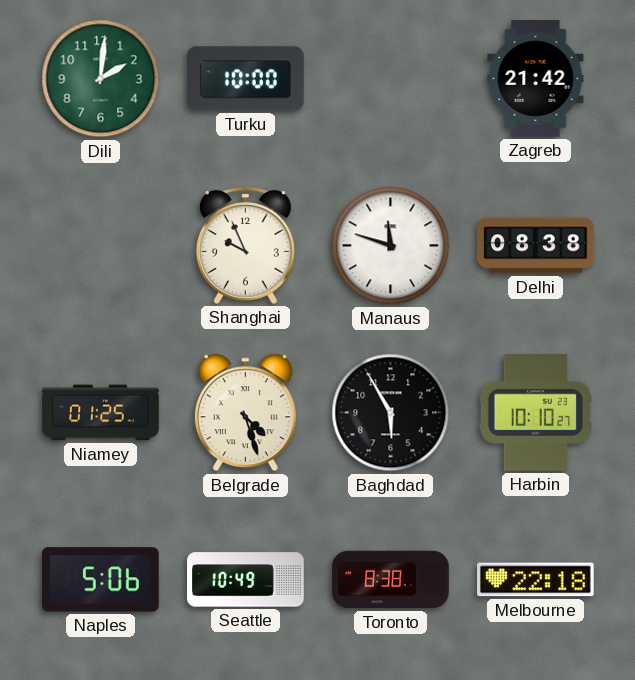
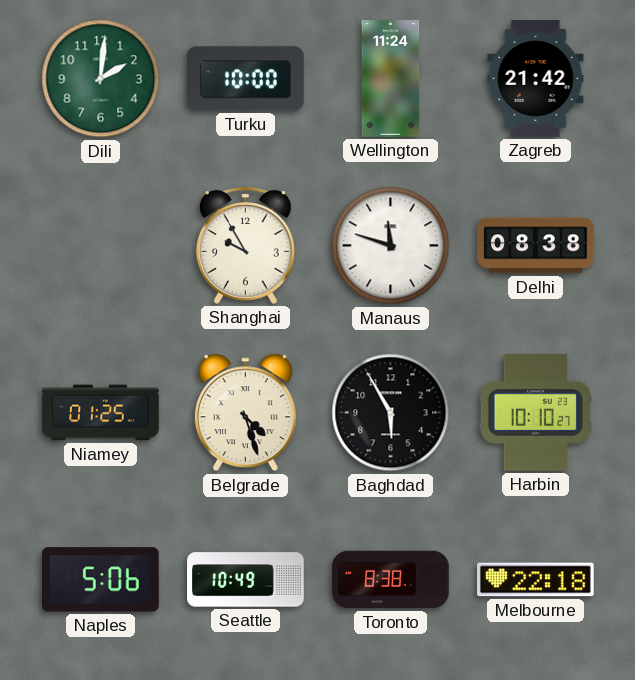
Wellington: none -> 11:24
Shanghai: 9:56 -> 9:55
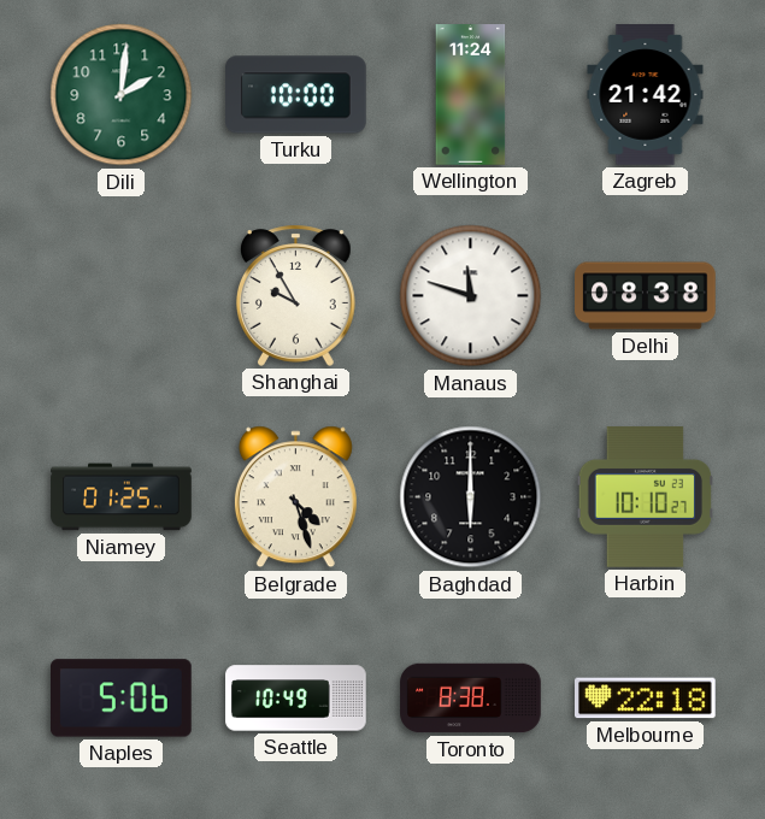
Baghdad: 5:55 -> 6:00
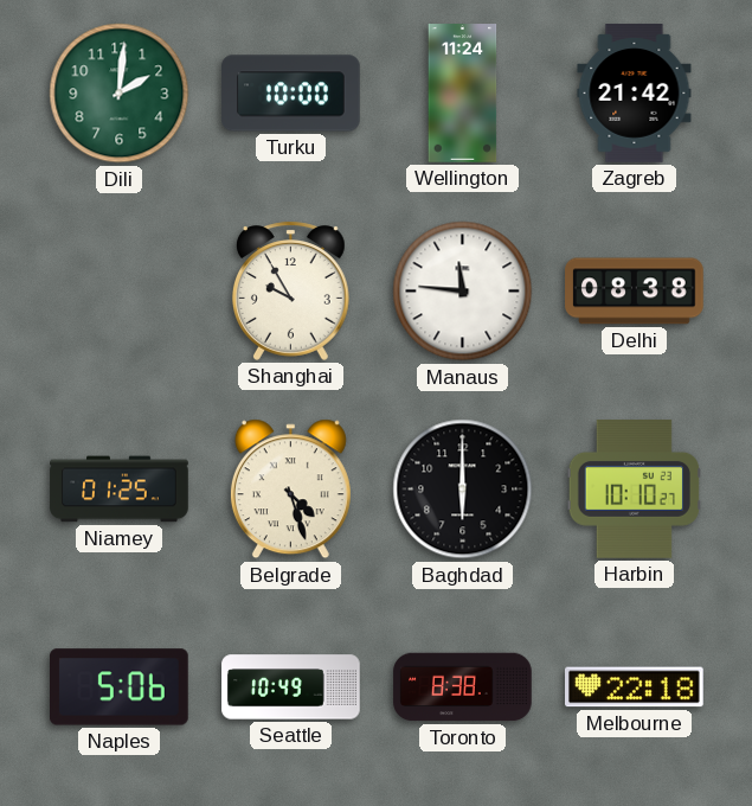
Manaus: 11:48 -> 11:46
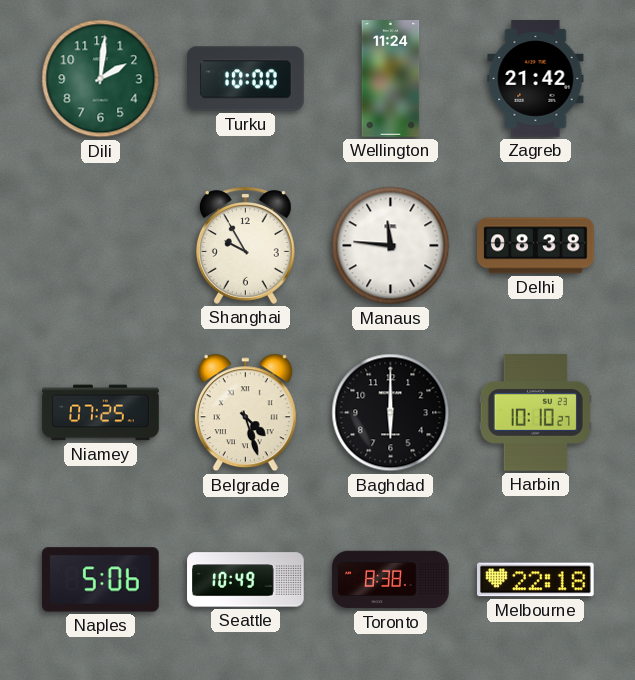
Niamey: 01:25 -> 07:25
